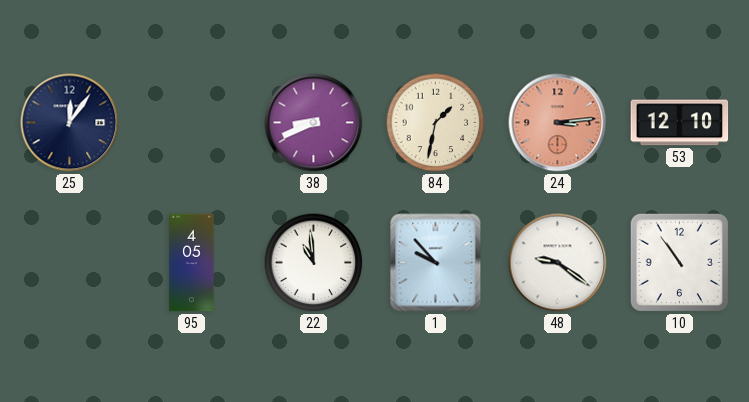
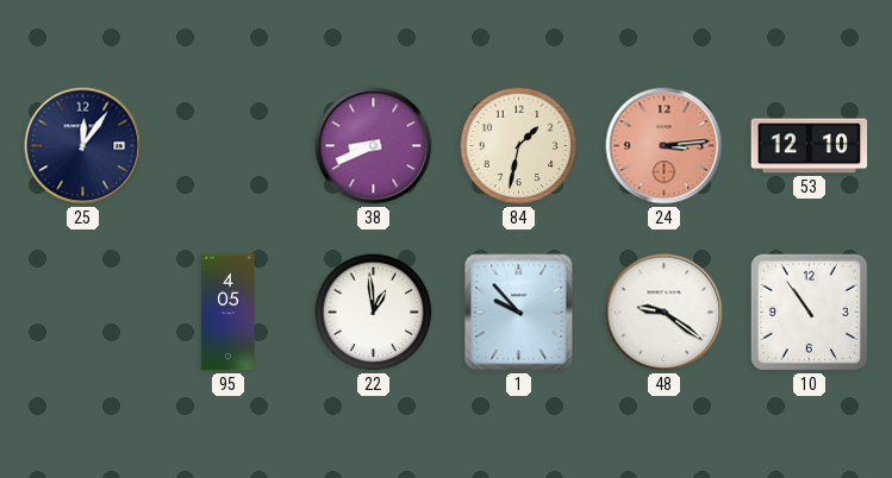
22: 10:59 -> 12:59
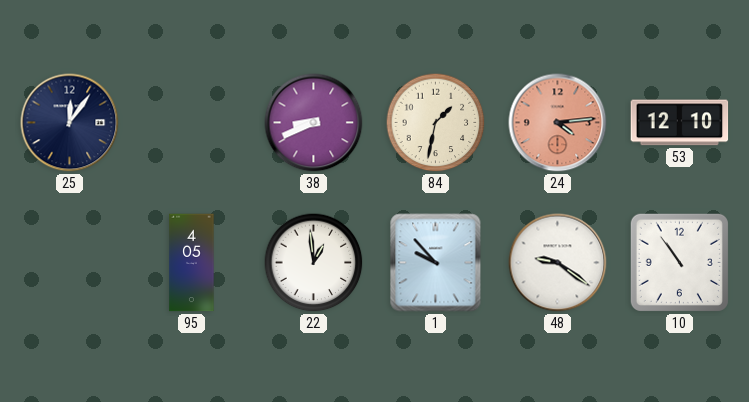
24: 3:14 -> 4:14
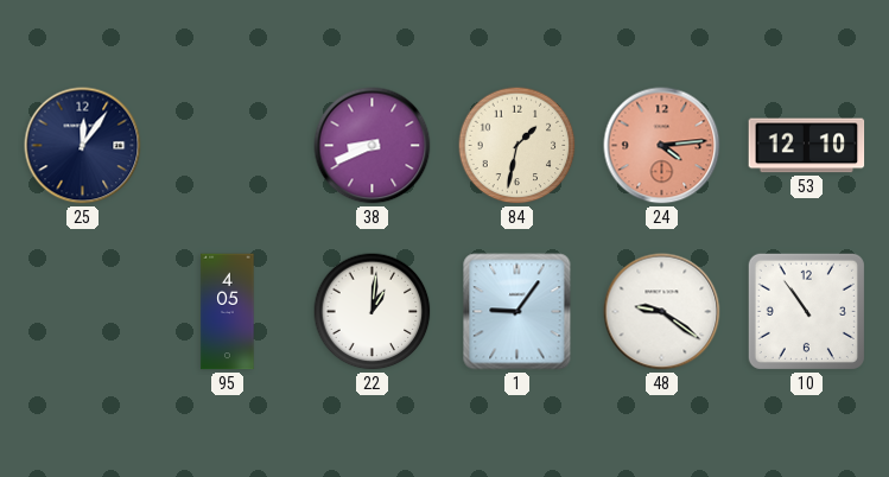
22: 12:59 -> 1:01
1: 9:53 -> 9:06
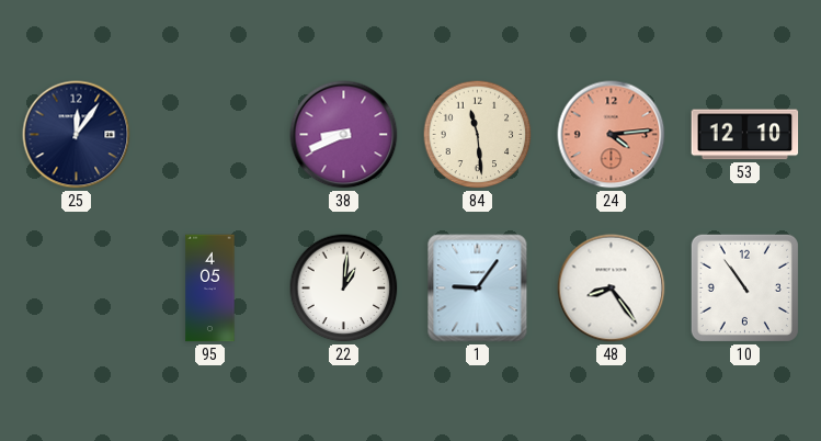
84: 1:32 -> 11:29
48: 9:21 -> 8:24
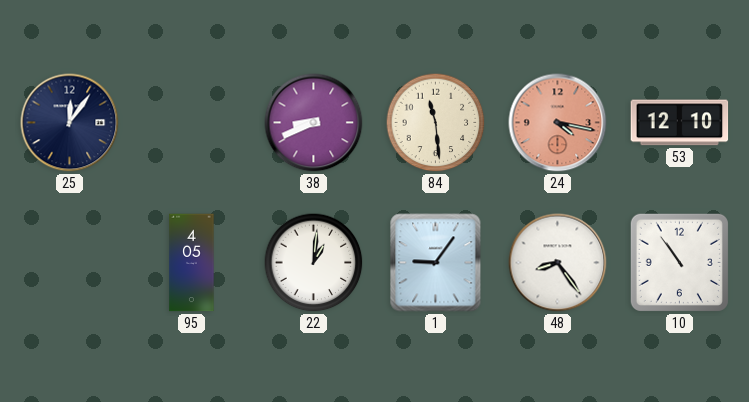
24: 4:14 -> 4:17
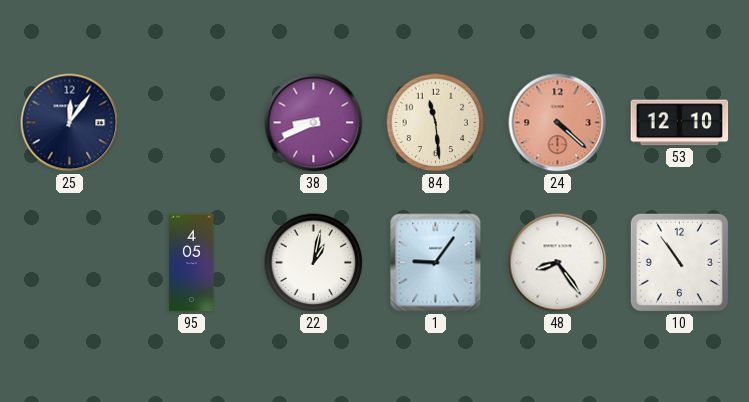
24: 4:17 -> 4:22
22: 1:01 -> 1:02
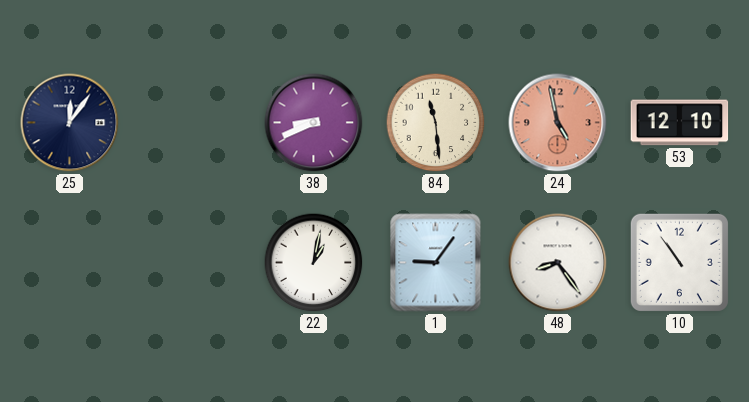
24: 4:22 -> 4:58
95: 4:05 -> none
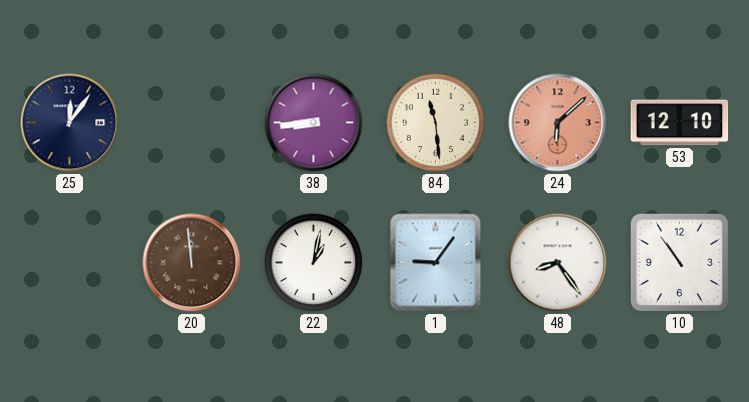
38: 8:41 -> 8:44
24: 4:58 -> 6:08
20: none -> 11:59
